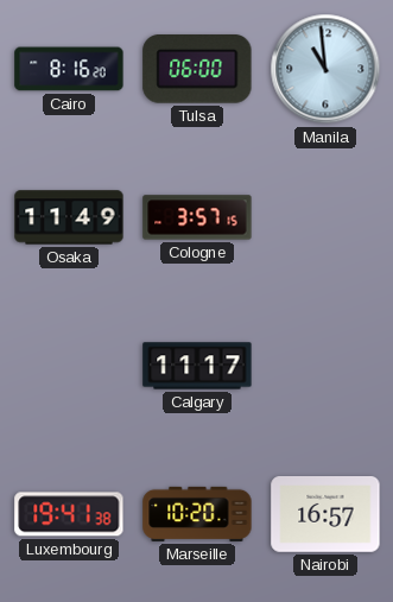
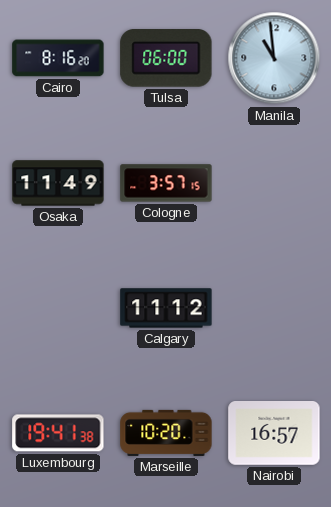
Calgary: 11:17 -> 11:12
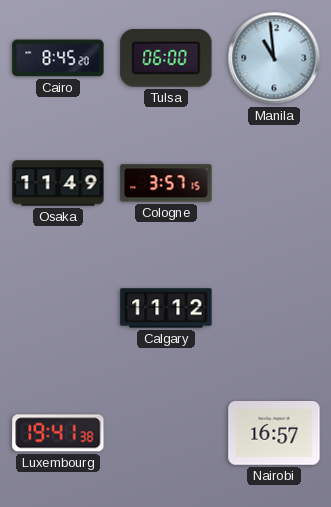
Cairo: 8:16 -> 8:45
Marseille: 10:20 -> none
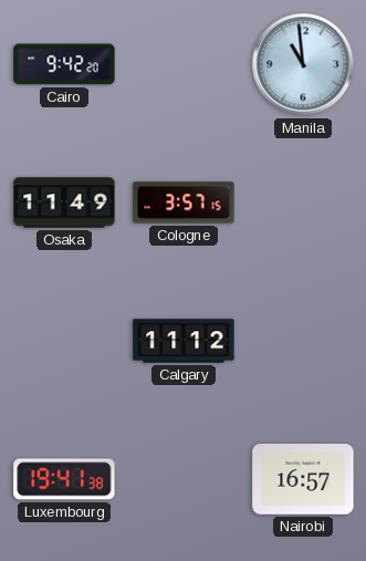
Cairo: 8:45 -> 9:42
Tulsa: 06:00 -> none
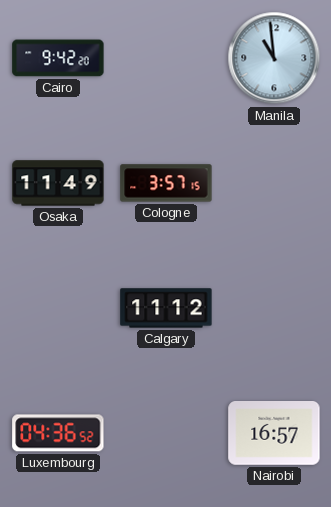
Luxembourg: 19:41 -> 04:36
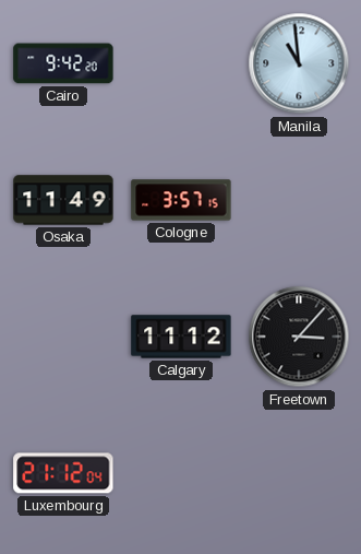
Freetown: none -> 3:07
Luxembourg: 04:36 -> 21:12
Nairobi: 16:57 -> none
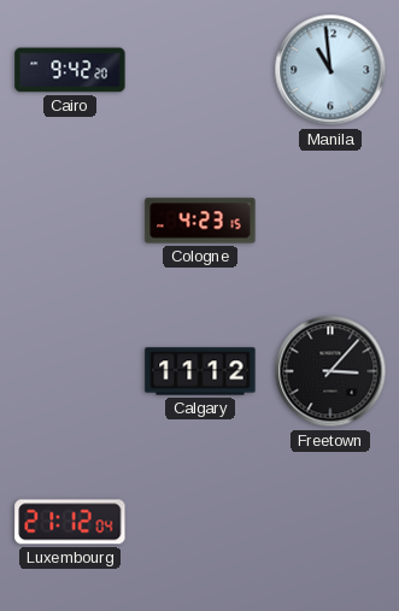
Osaka: 11:49 -> none
Cologne: 3:57 -> 4:23
